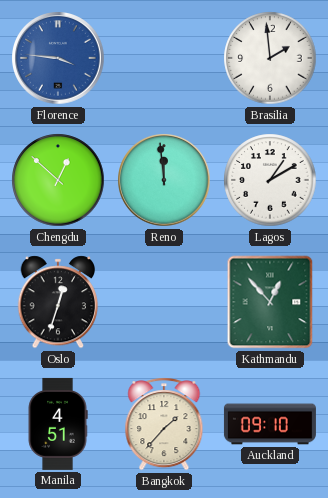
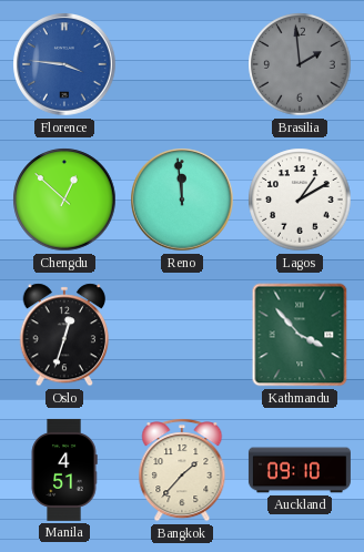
Brasilia dial: white -> grey
Kathmandu: 12:53 -> 3:53
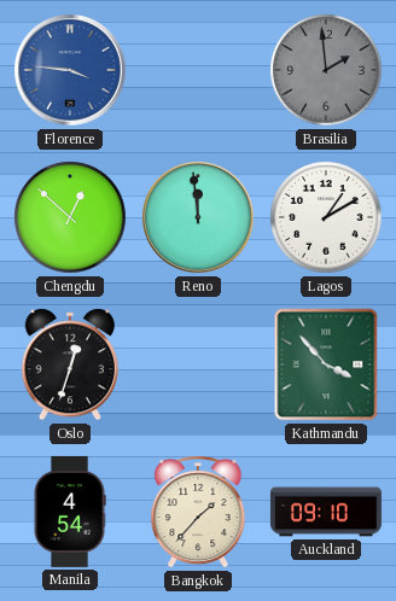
Manila: 4:51 -> 4:54
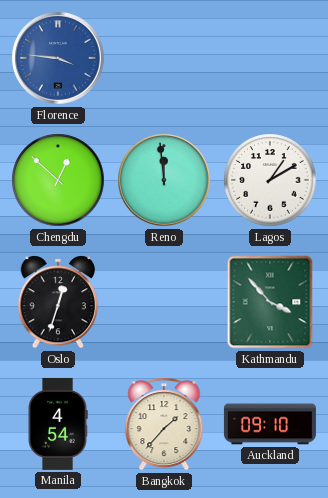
Brasilia: 1:59 -> none
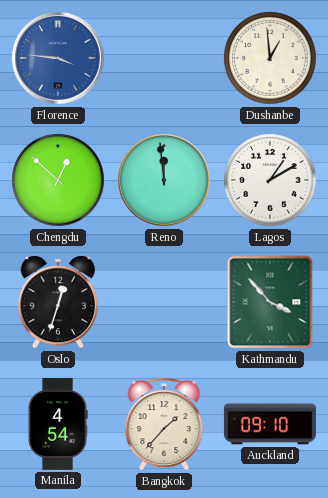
Dushanbe: none -> 12:59
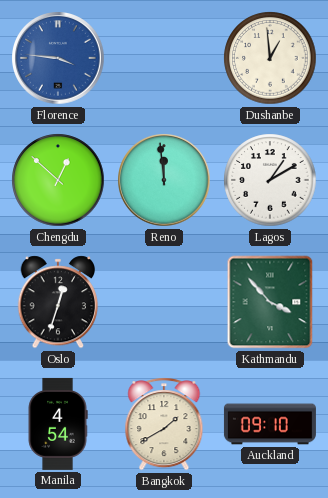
Bangkok: 1:37 -> 1:40
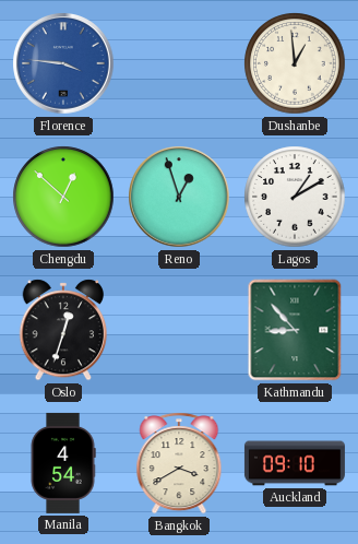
Reno: 11:59 -> 12:57
Kathmandu: 3:53 -> 8:53
Bangkok: 1:40 -> 3:40
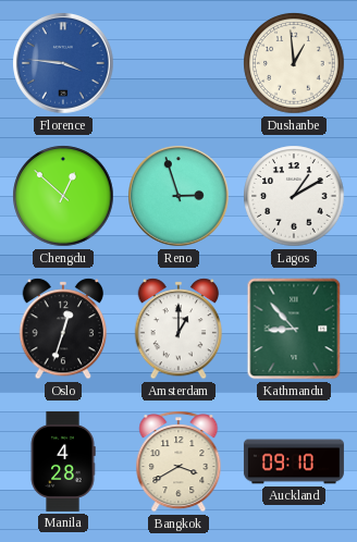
Reno: 12:57 -> 2:57
Amsterdam: none -> 1:00
Manila: 4:54 -> 4:28
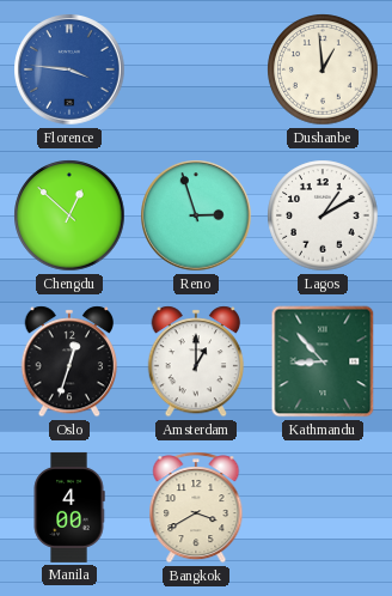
Manila: 4:28 -> 4:00
Auckland: 09:10 -> none
